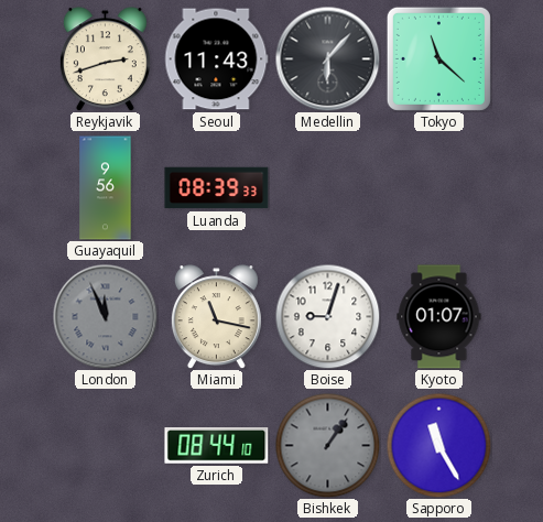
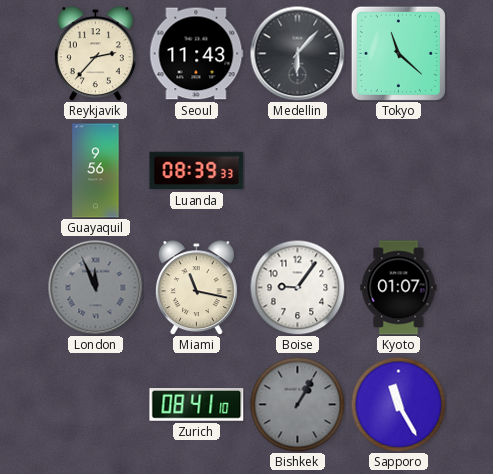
Reykjavik: 2:42 -> 2:37
Boise: 9:03 -> 9:06
Zurich: 08:44 -> 08:41
Bishkek: 1:06 -> 1:05
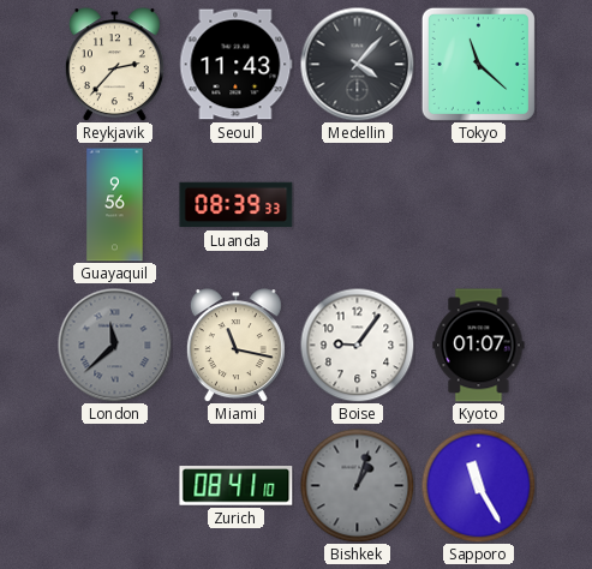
Medellin: 6:07 -> 4:07
London: 11:56 -> 11:38
Bishkek: 1:05 -> 1:03
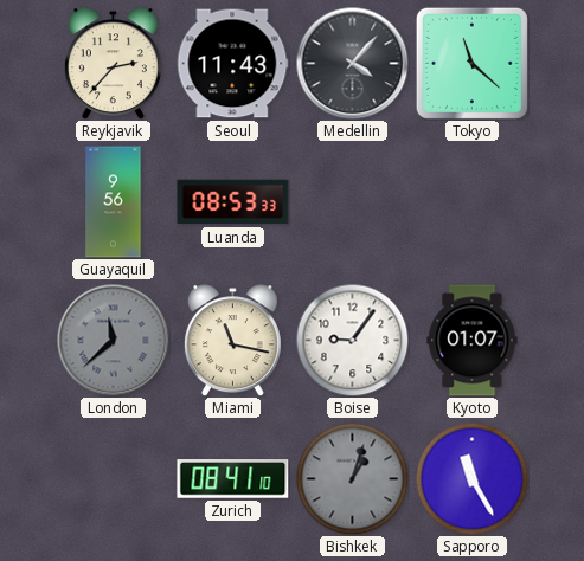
Luanda: 08:39 -> 08:53
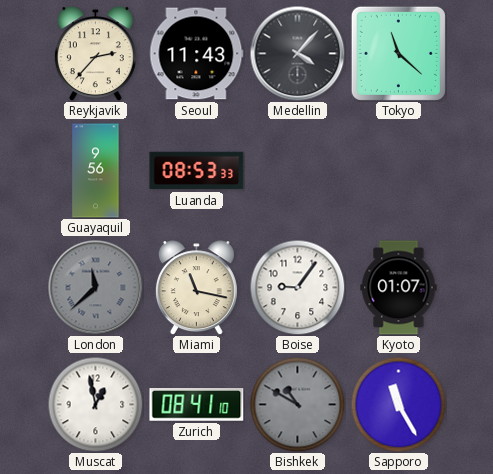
Muscat: none -> 12:58
Bishkek: 1:03 -> 10:50
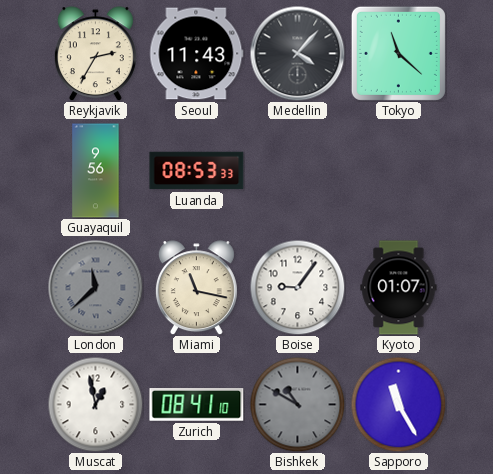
Reykjavik: 2:37 -> 2:35
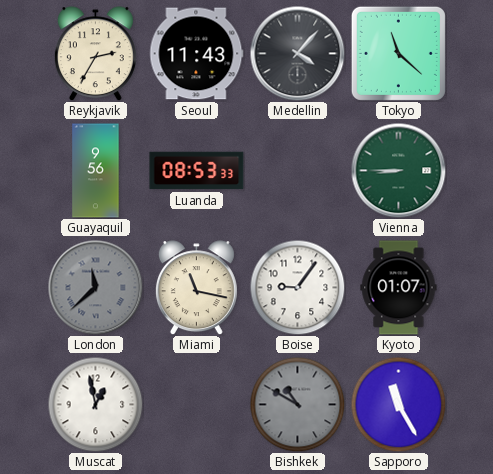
Vienna: none -> 8:45
Zurich: 08:41 -> none
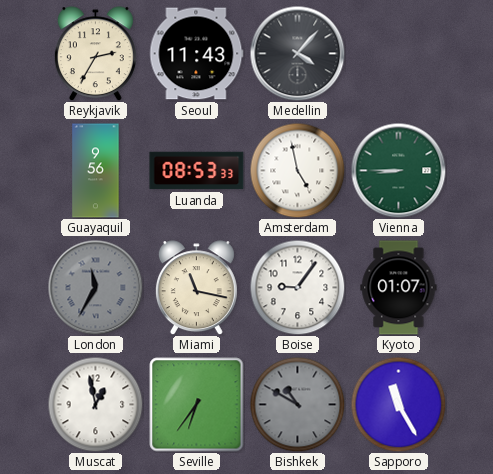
Tokyo: 11:22 -> none
Amsterdam: none -> 4:58
London: 11:38 -> 11:35
Seville: none -> 6:36
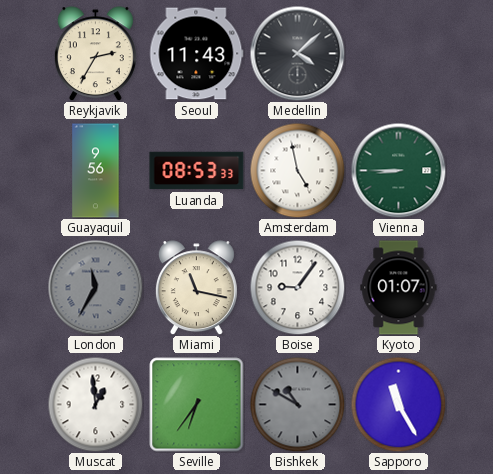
Medellin: 4:07 -> 4:08
Muscat: 12:58 -> 12:59
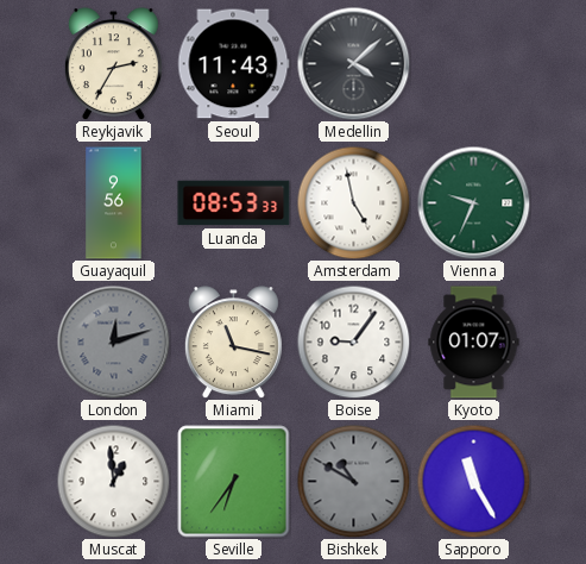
Vienna: 8:45 -> 9:34
London: 11:35 -> 12:12
